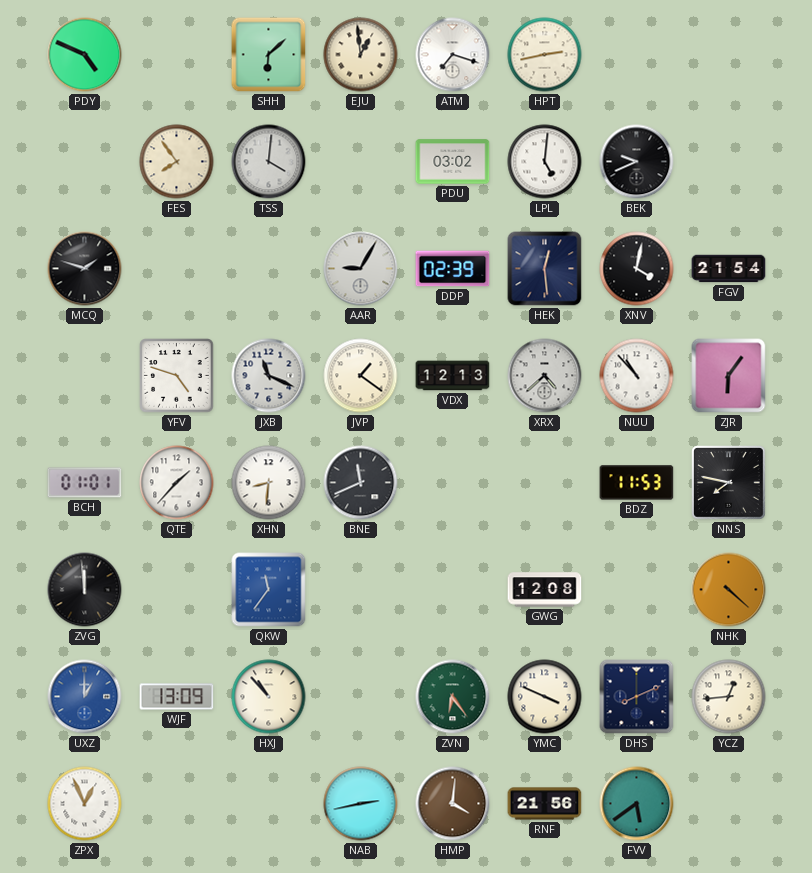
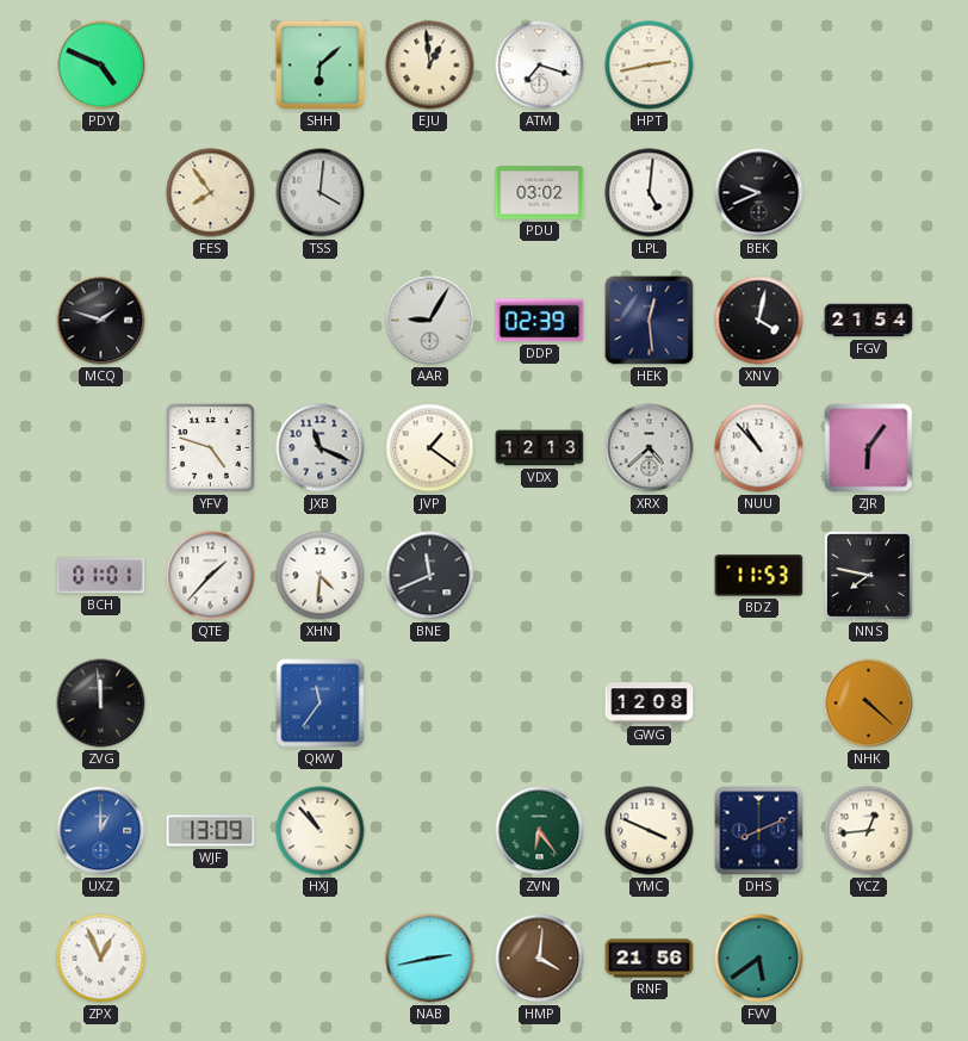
XHN: 8:31 -> 4:31
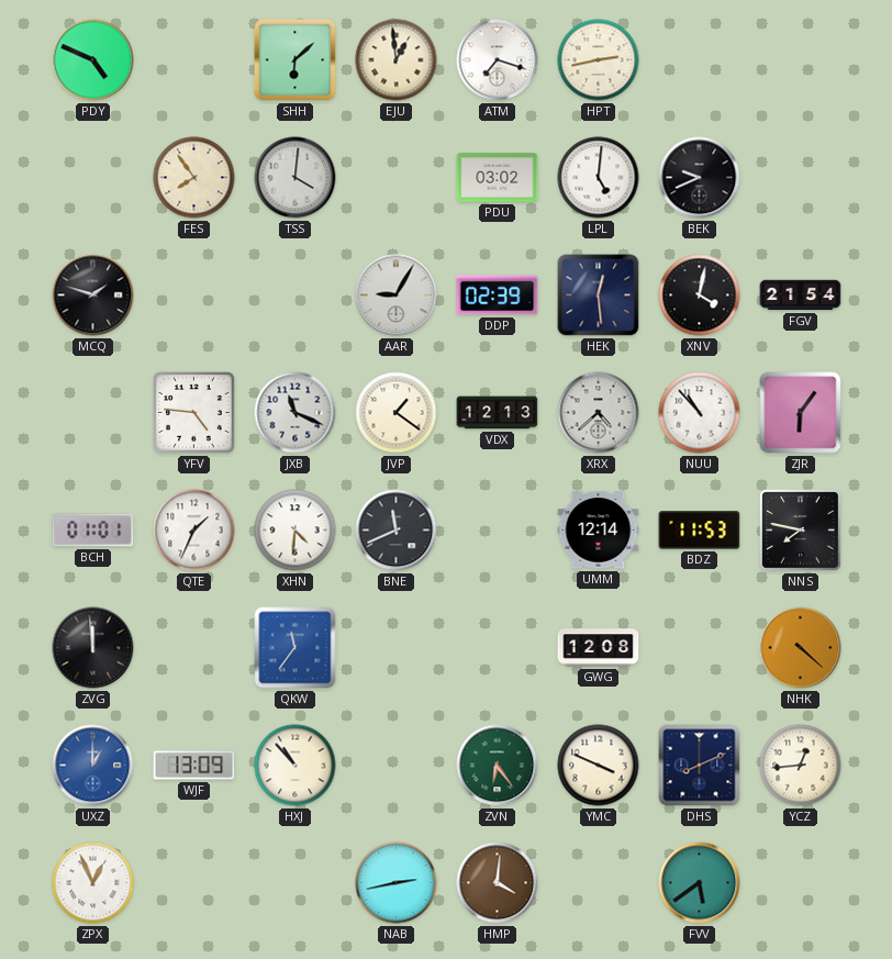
YFV: 4:48 -> 4:46
QTE: 1:37 -> 1:34
UMM: none -> 12:14
RNF: 21:56 -> none
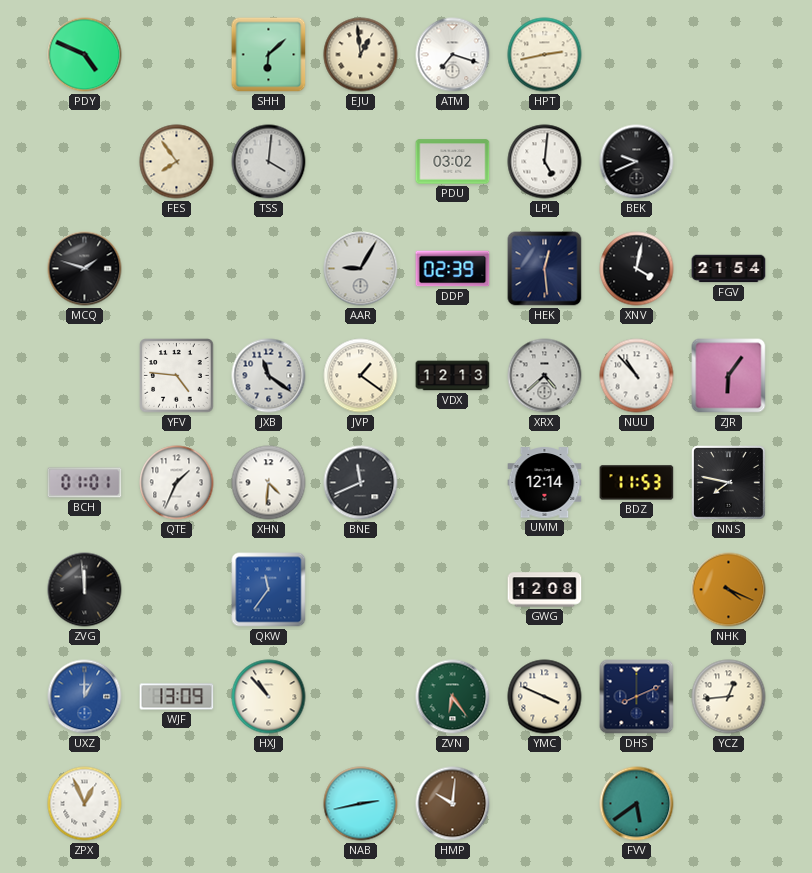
JXB: 11:19 -> 11:21
NHK: 4:22 -> 4:19
HMP: 4:01 -> 10:01
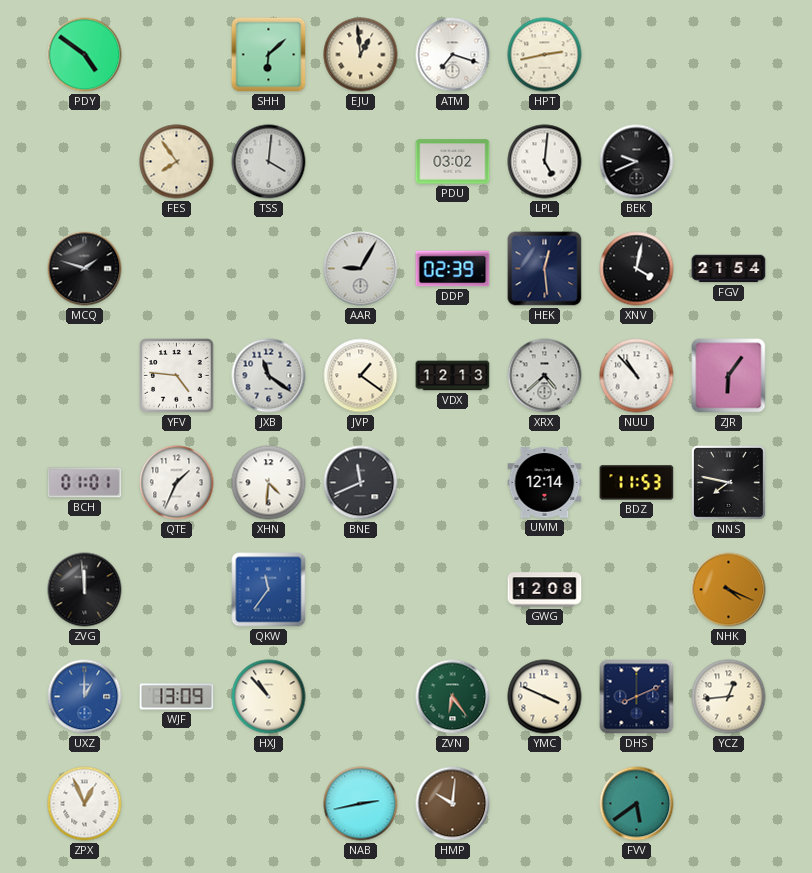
PDY: 4:49 -> 4:51
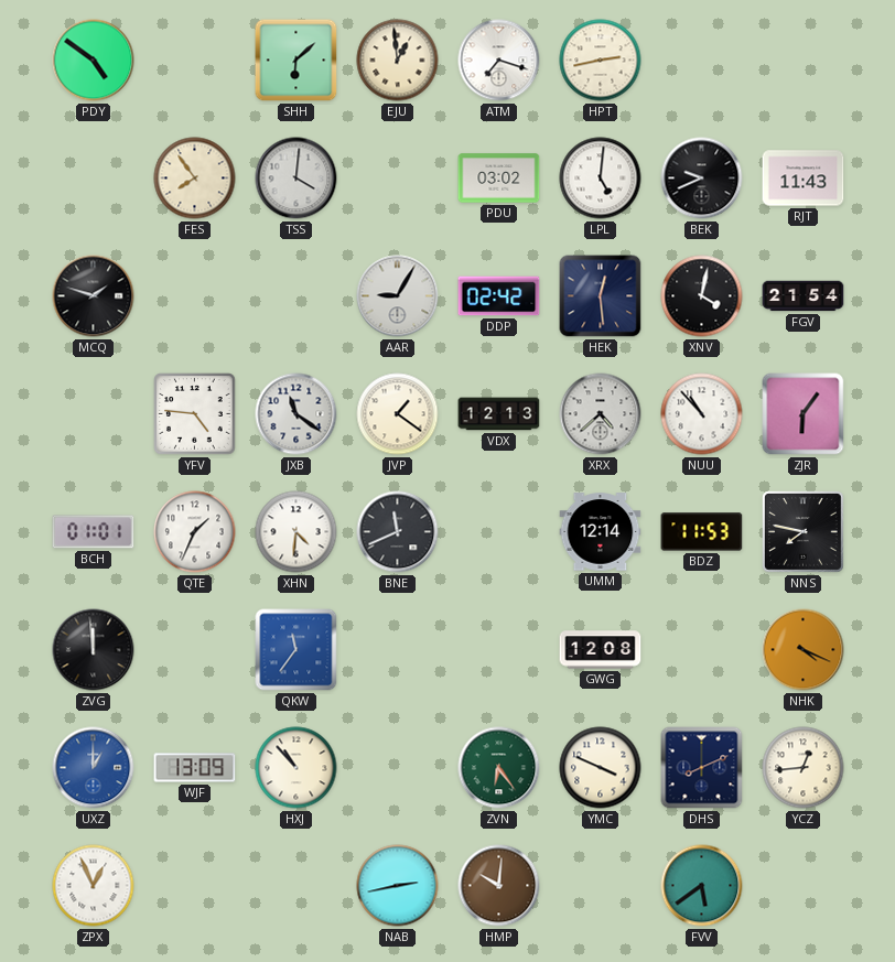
RJT: none -> 11:43
DDP: 02:39 -> 02:42
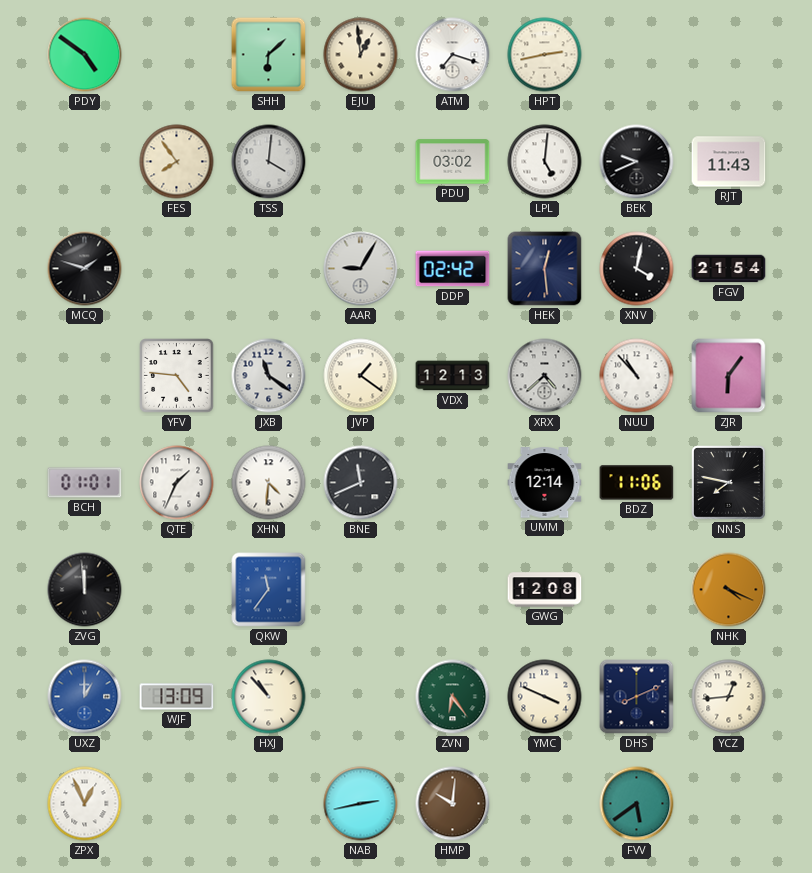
BDZ: 11:53 -> 11:06
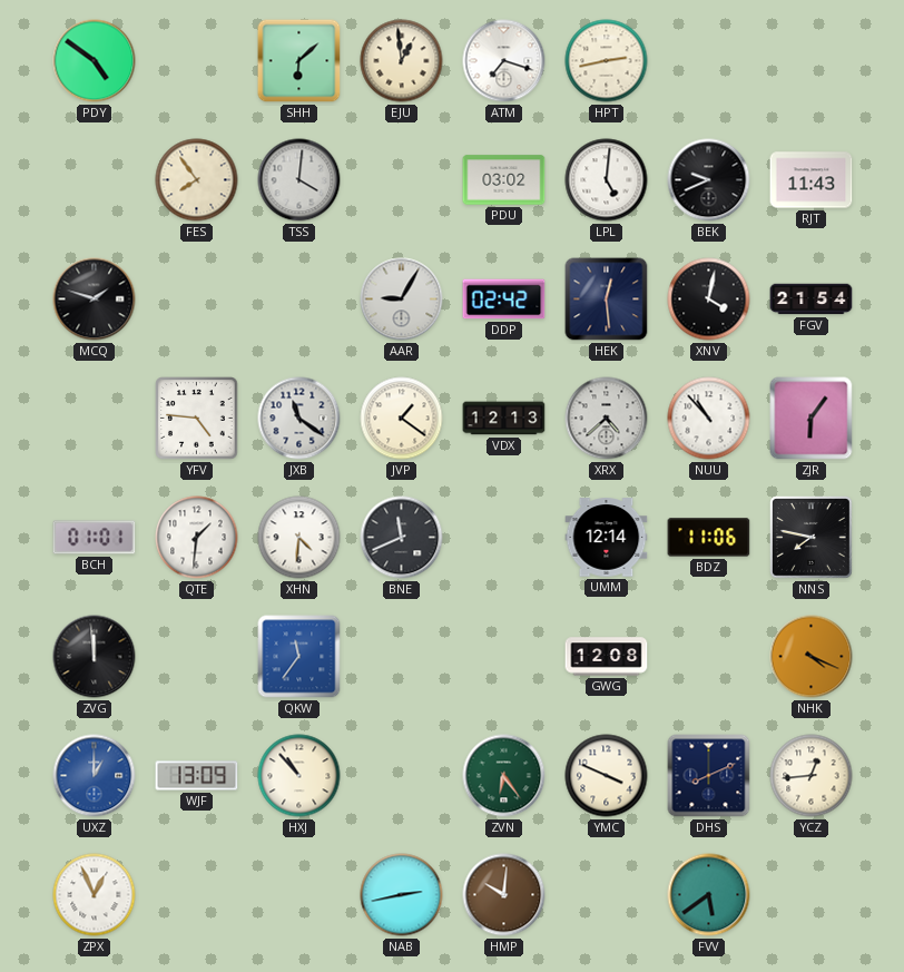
QTE: 1:34 -> 1:31
